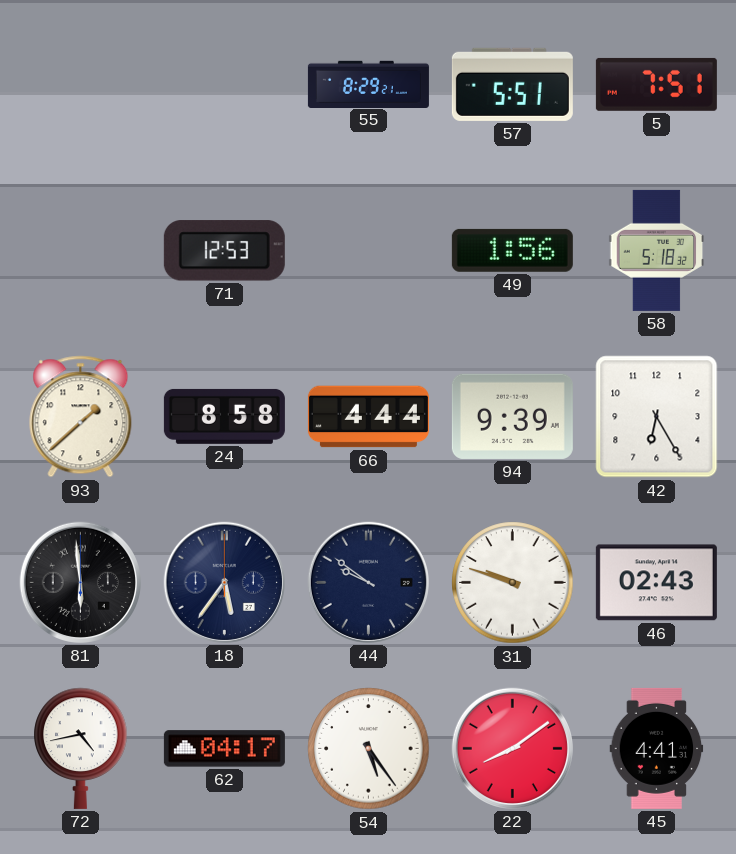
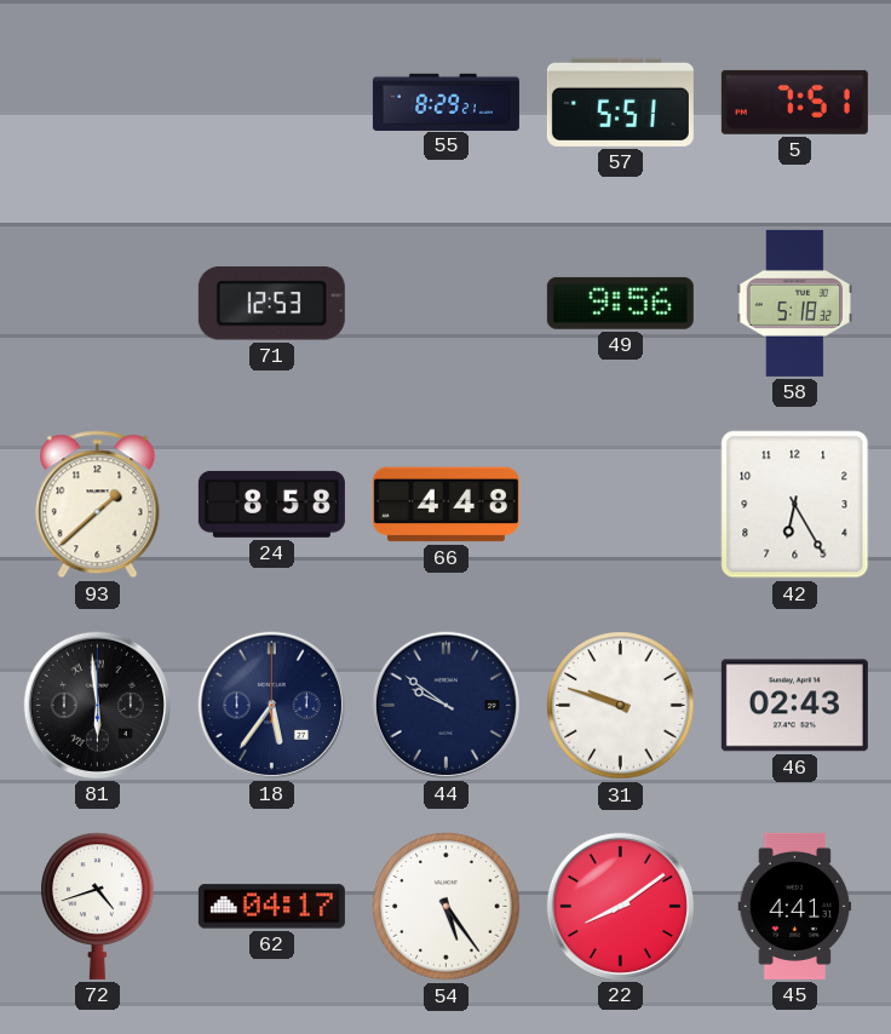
49: 1:56 -> 9:56
66: 4:44 -> 4:48
94: 9:39 -> none
72: 4:43 -> 4:42
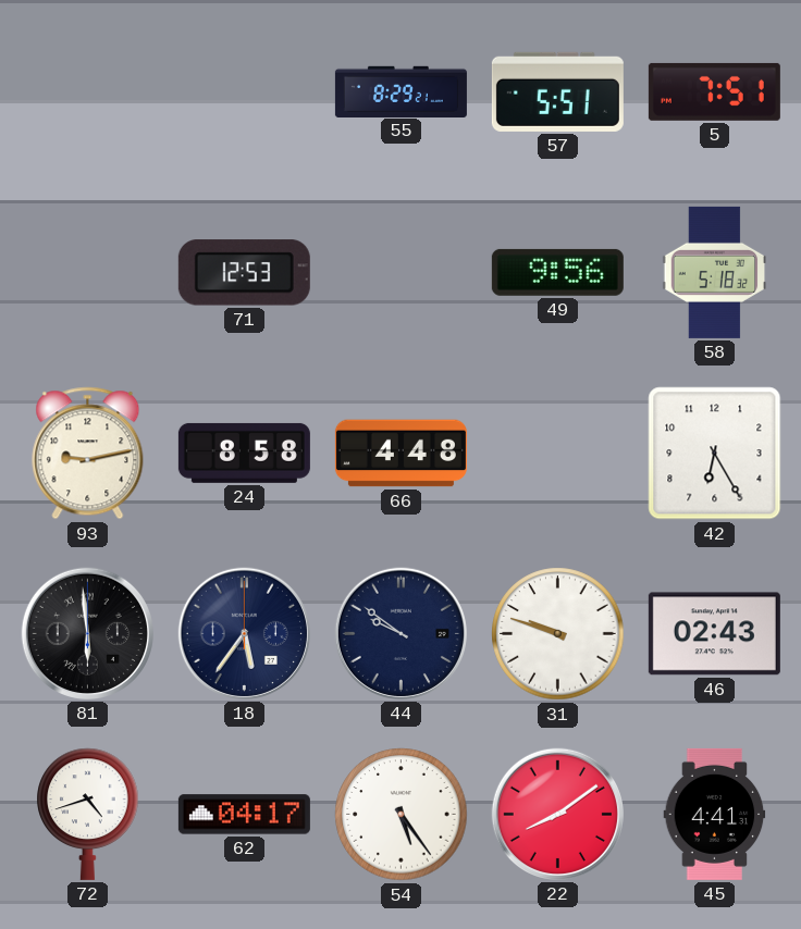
93: 1:38 -> 9:13
